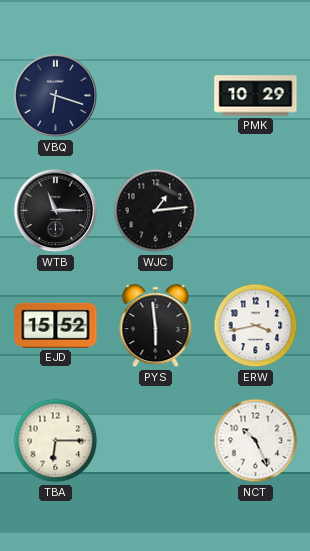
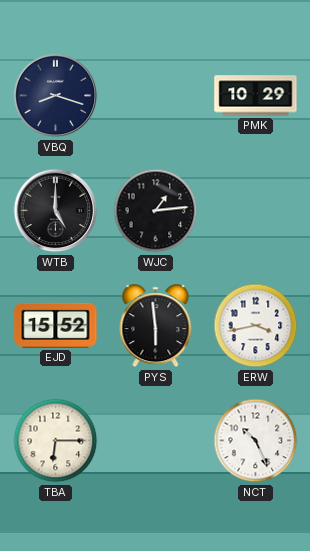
VBQ: 6:18 -> 8:18
WTB: 11:15 -> 5:00
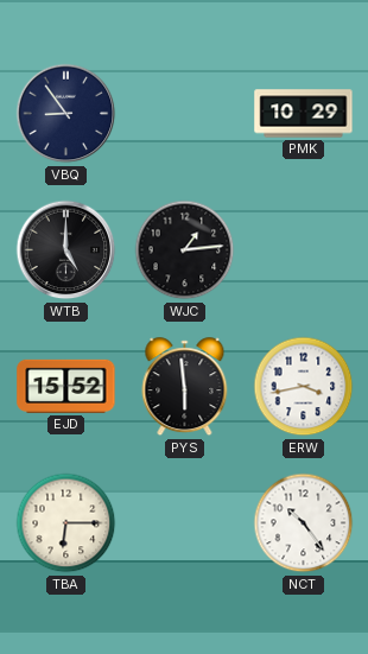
VBQ: 8:18 -> 8:54
NCT: 10:26 -> 10:24
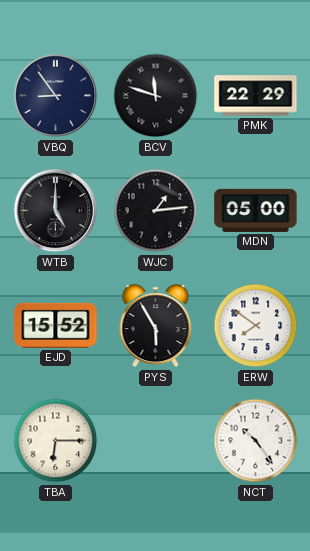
BCV: none -> 11:48
PMK: 10:29 -> 22:29
MDN: none -> 05:00
PYS: 5:59 -> 5:55
ERW: 3:43 -> 7:51
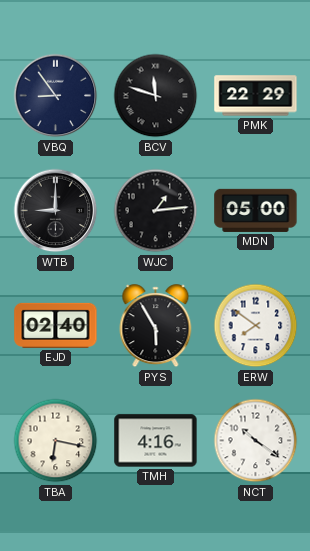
WTB: 5:00 -> 9:00
EJD: 15:52 -> 02:40
TBA: 6:15 -> 6:17
TMH: none -> 4:16
NCT: 10:24 -> 10:21
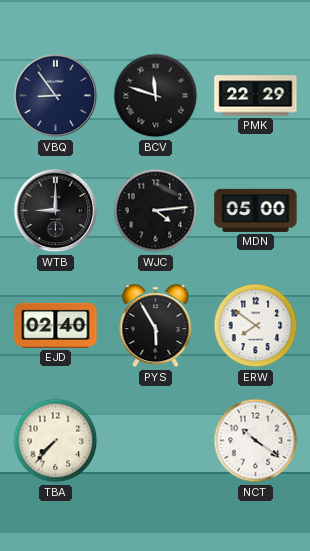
WJC: 1:14 -> 4:14
TBA: 6:17 -> 7:37
TMH: 4:16 -> none
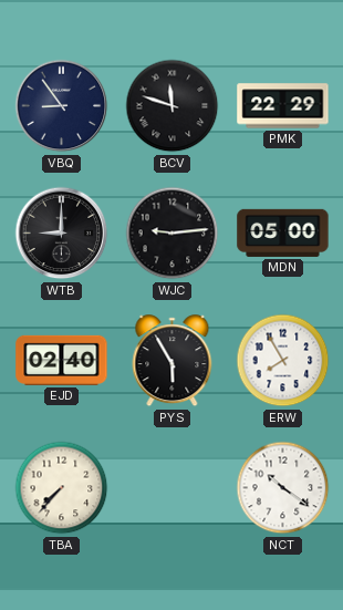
WJC: 4:14 -> 9:14
ERW: 7:51 -> 7:55
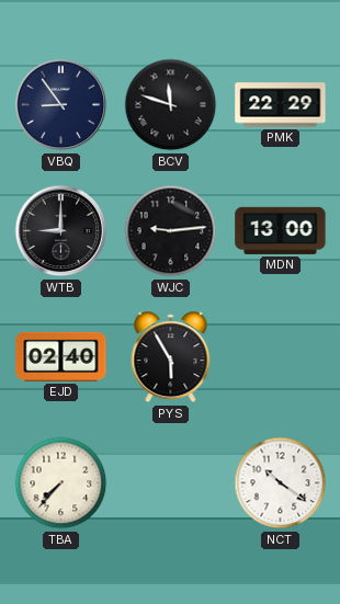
MDN: 05:00 -> 13:00
ERW: 7:55 -> none
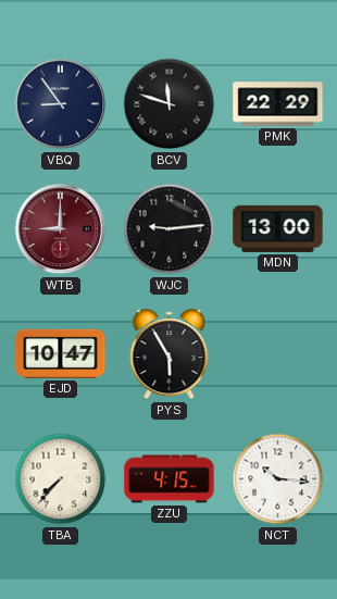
WTB dial: black -> burgundy
EJD: 02:40 -> 10:47
ZZU: none -> 4:15
NCT: 10:21 -> 10:16
